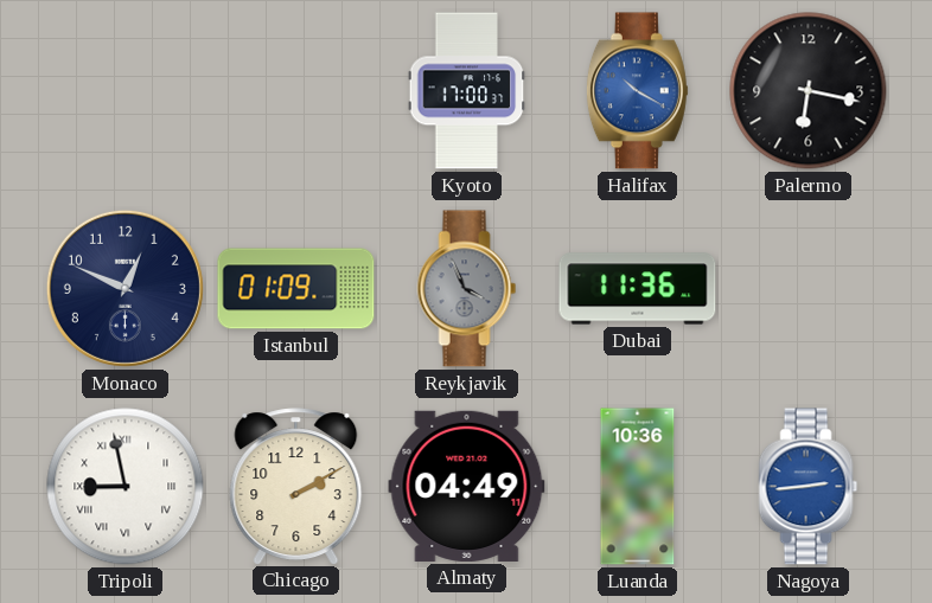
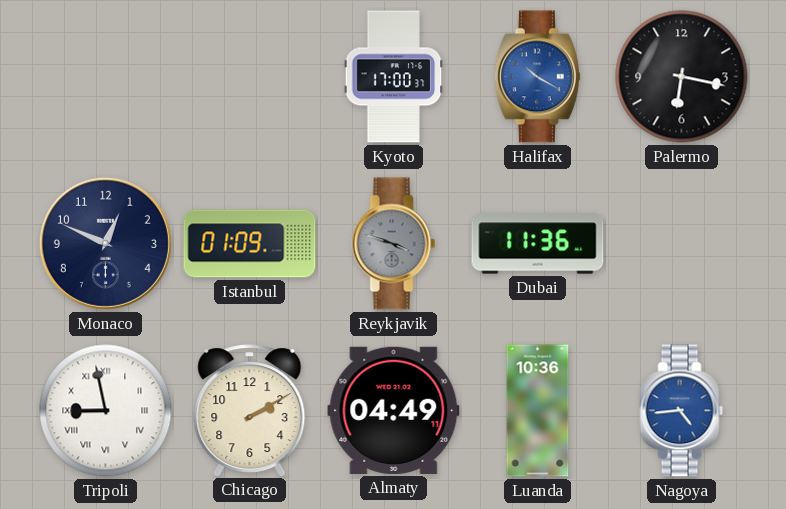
Reykjavik: 3:56 -> 3:48
Nagoya: 2:44 -> 4:44
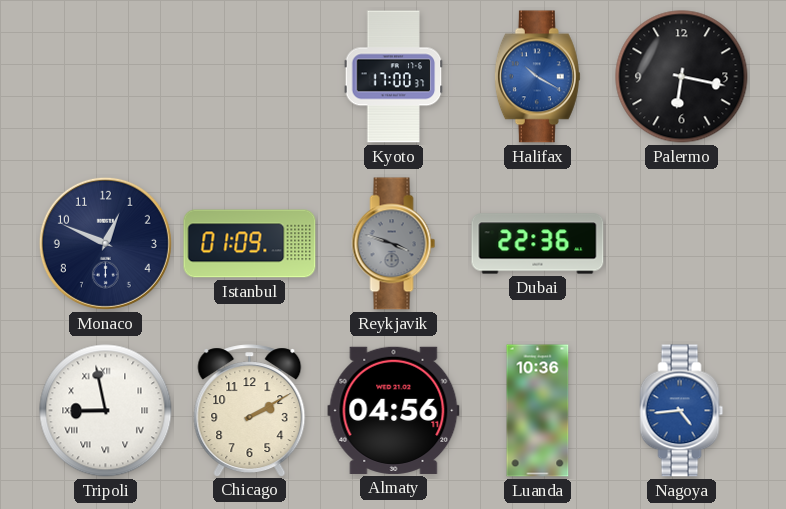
Dubai: 11:36 -> 22:36
Almaty: 04:49 -> 04:56
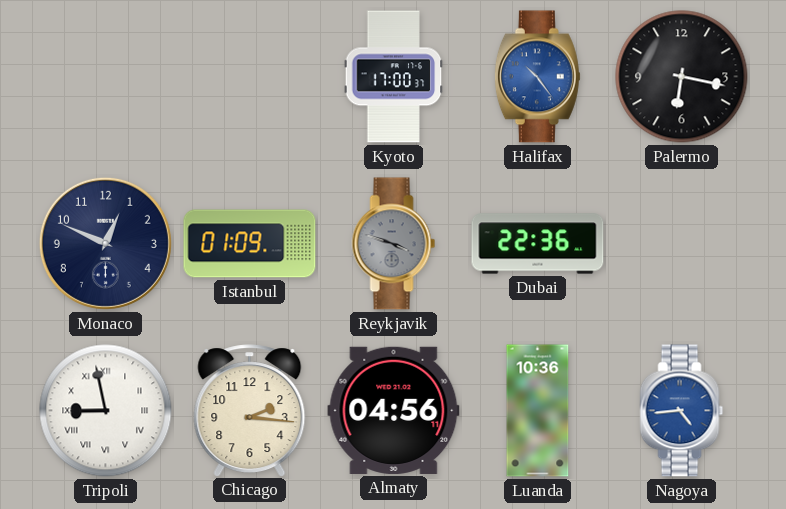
Halifax: 10:20 -> 10:24
Chicago: 2:10 -> 2:16
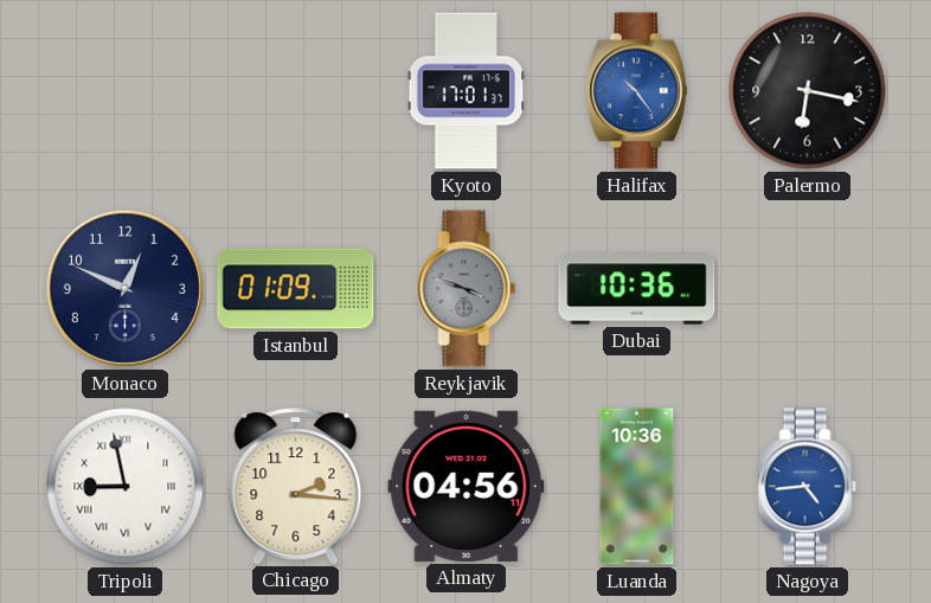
Kyoto: 17:00 -> 17:01
Dubai: 22:36 -> 10:36
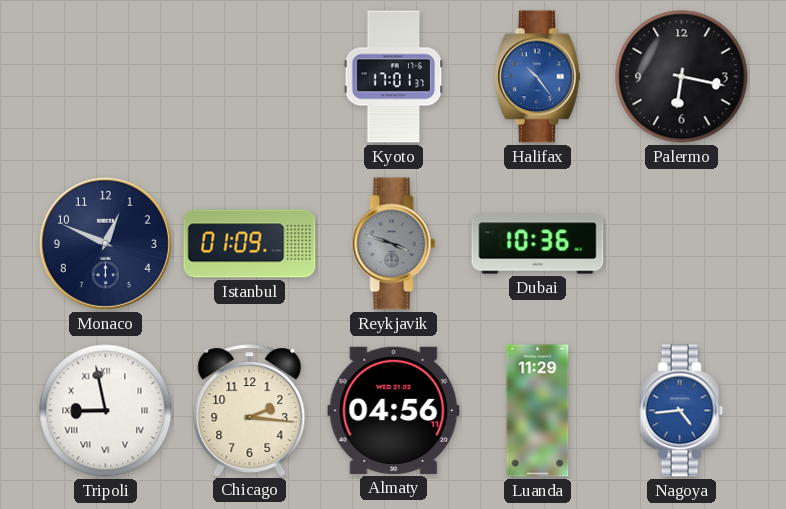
Luanda: 10:36 -> 11:29
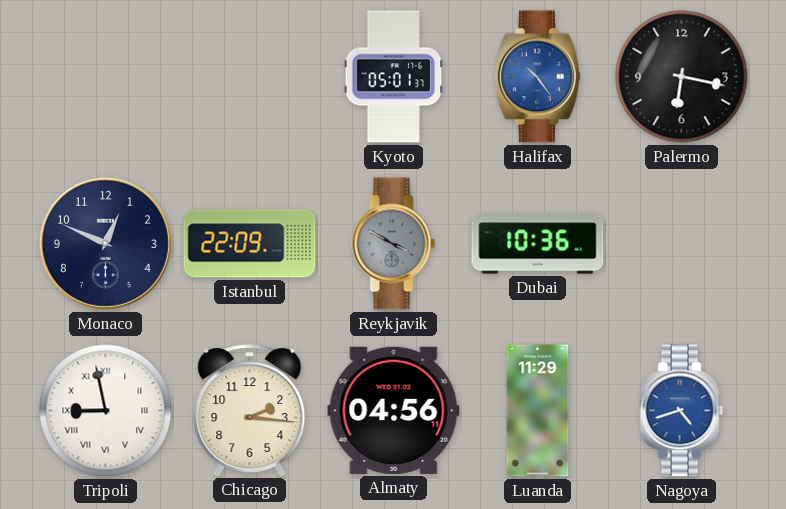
Kyoto: 17:01 -> 05:01
Istanbul: 01:09 -> 22:09
Reykjavik: 3:48 -> 3:50
Nagoya: 4:44 -> 4:42
